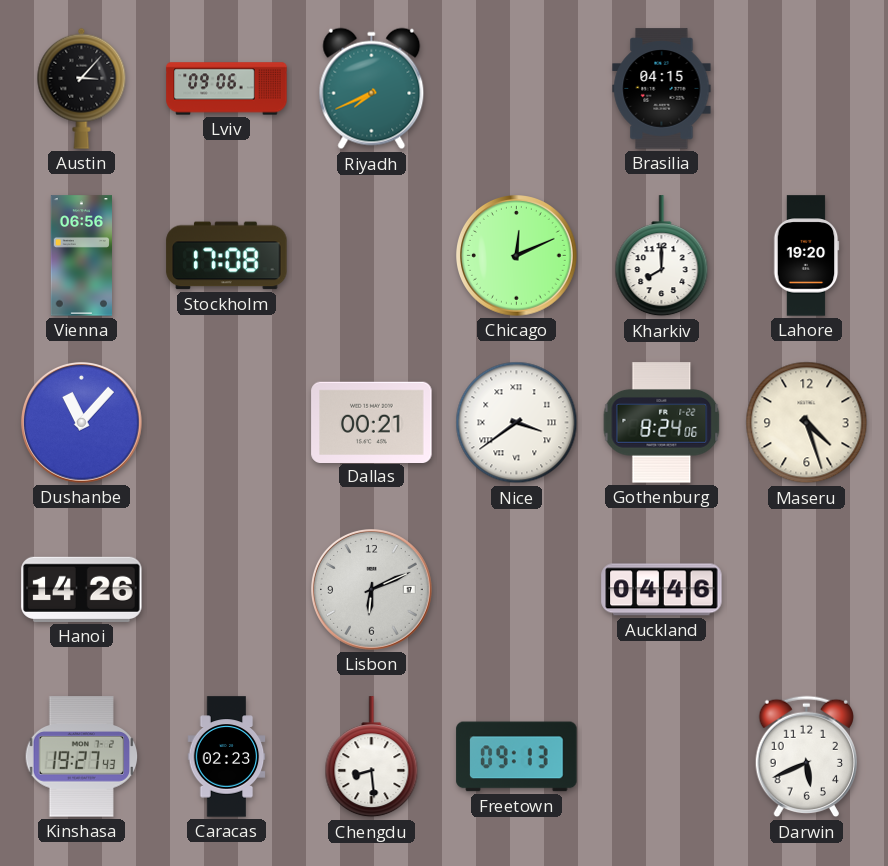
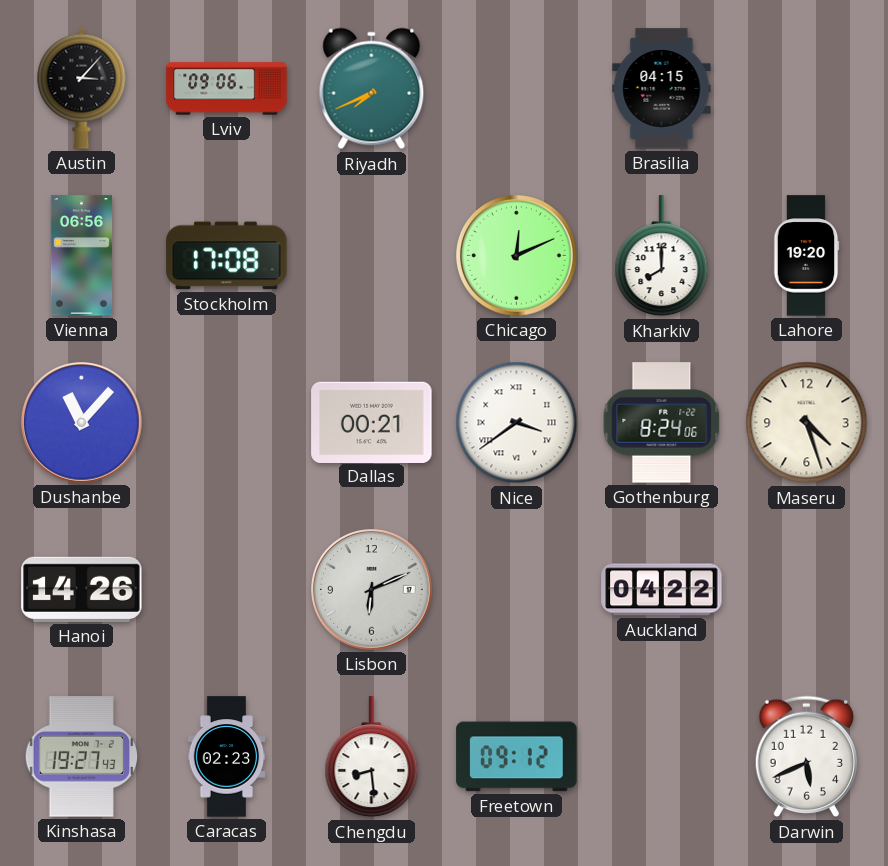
Auckland: 04:46 -> 04:22
Freetown: 09:13 -> 09:12
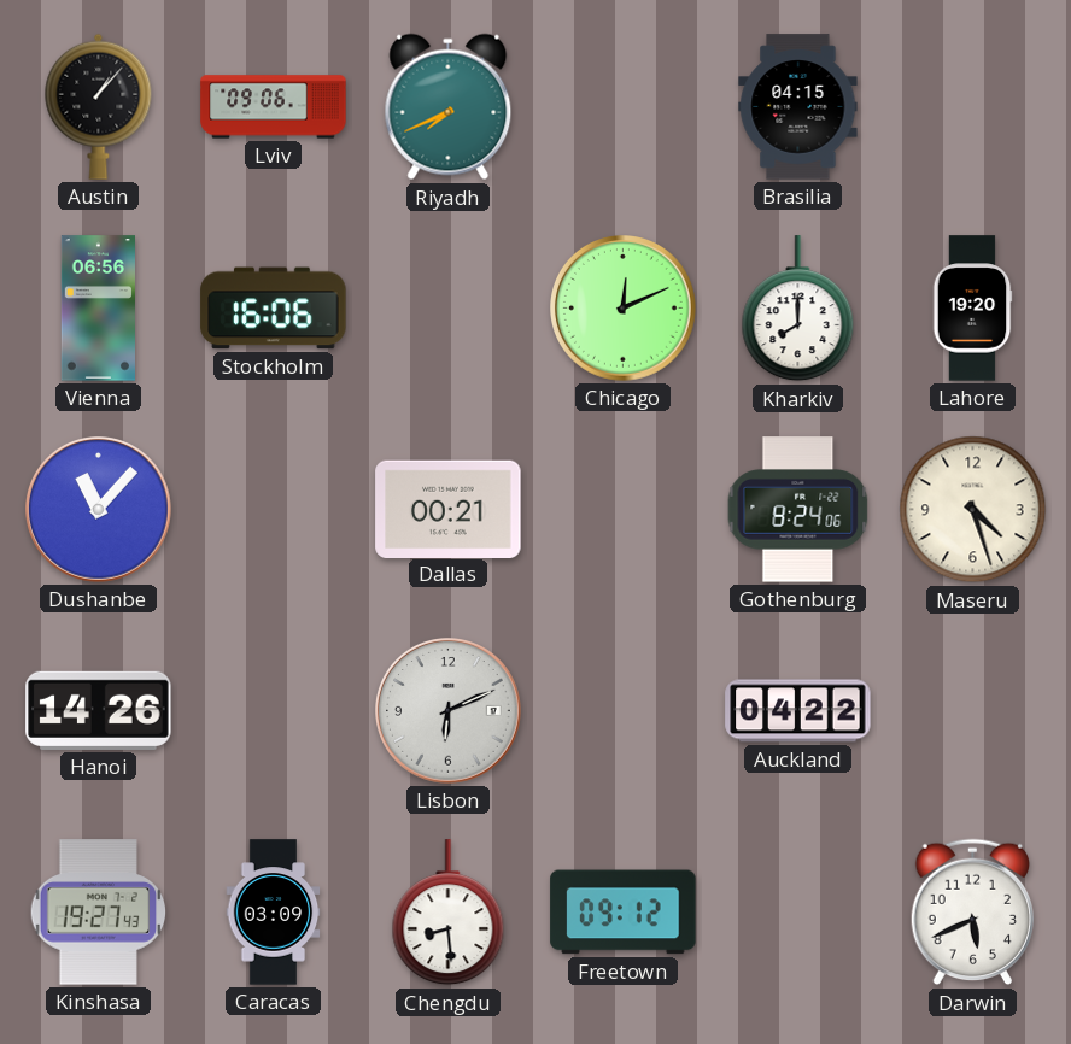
Austin: 3:07 -> 1:07
Stockholm: 17:08 -> 16:06
Nice: 3:39 -> none
Caracas: 02:23 -> 03:09
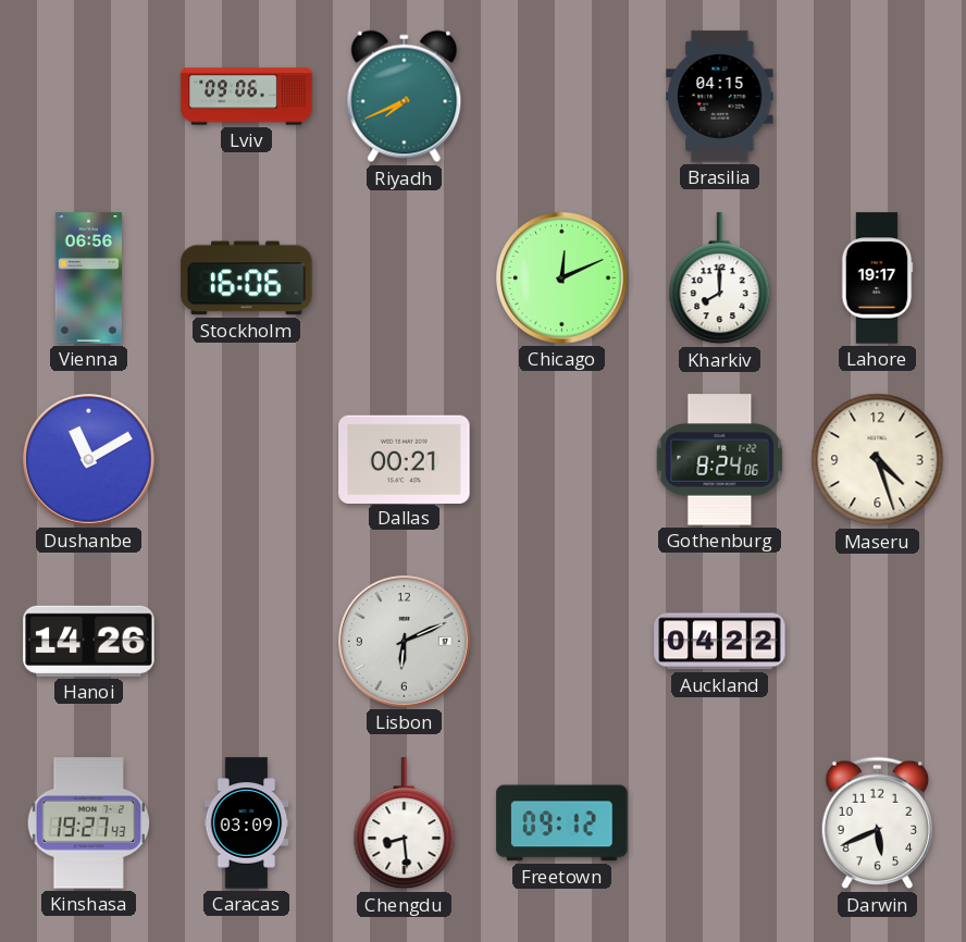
Austin: 1:07 -> none
Lahore: 19:20 -> 19:17
Dushanbe: 11:07 -> 11:10
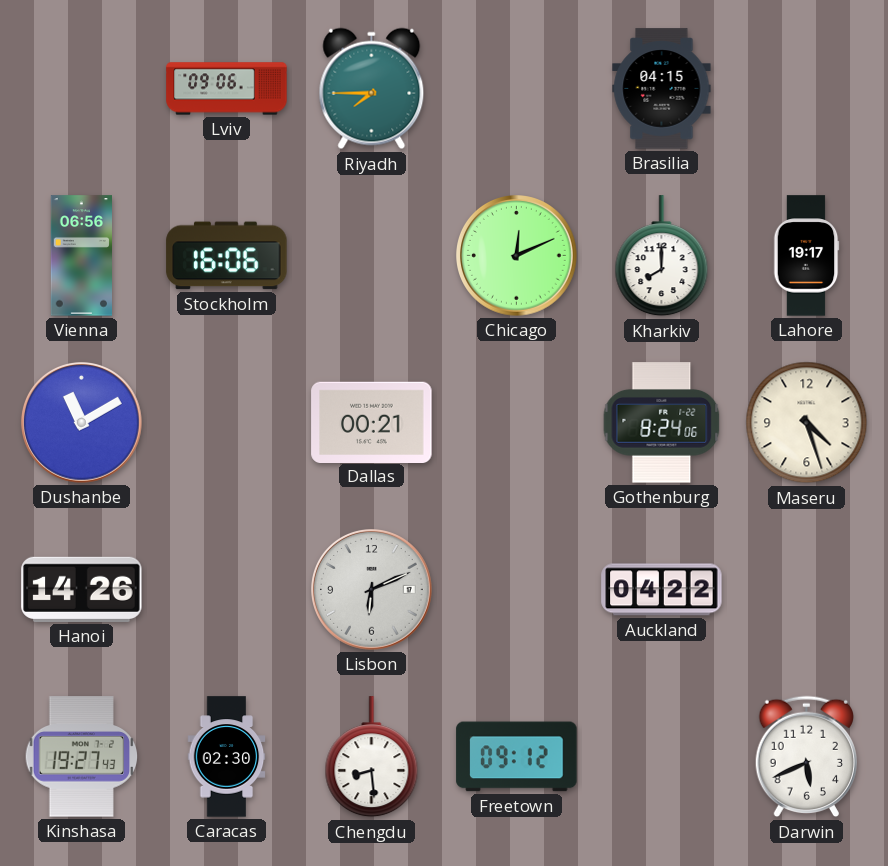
Riyadh: 7:41 -> 7:45
Caracas: 03:09 -> 02:30
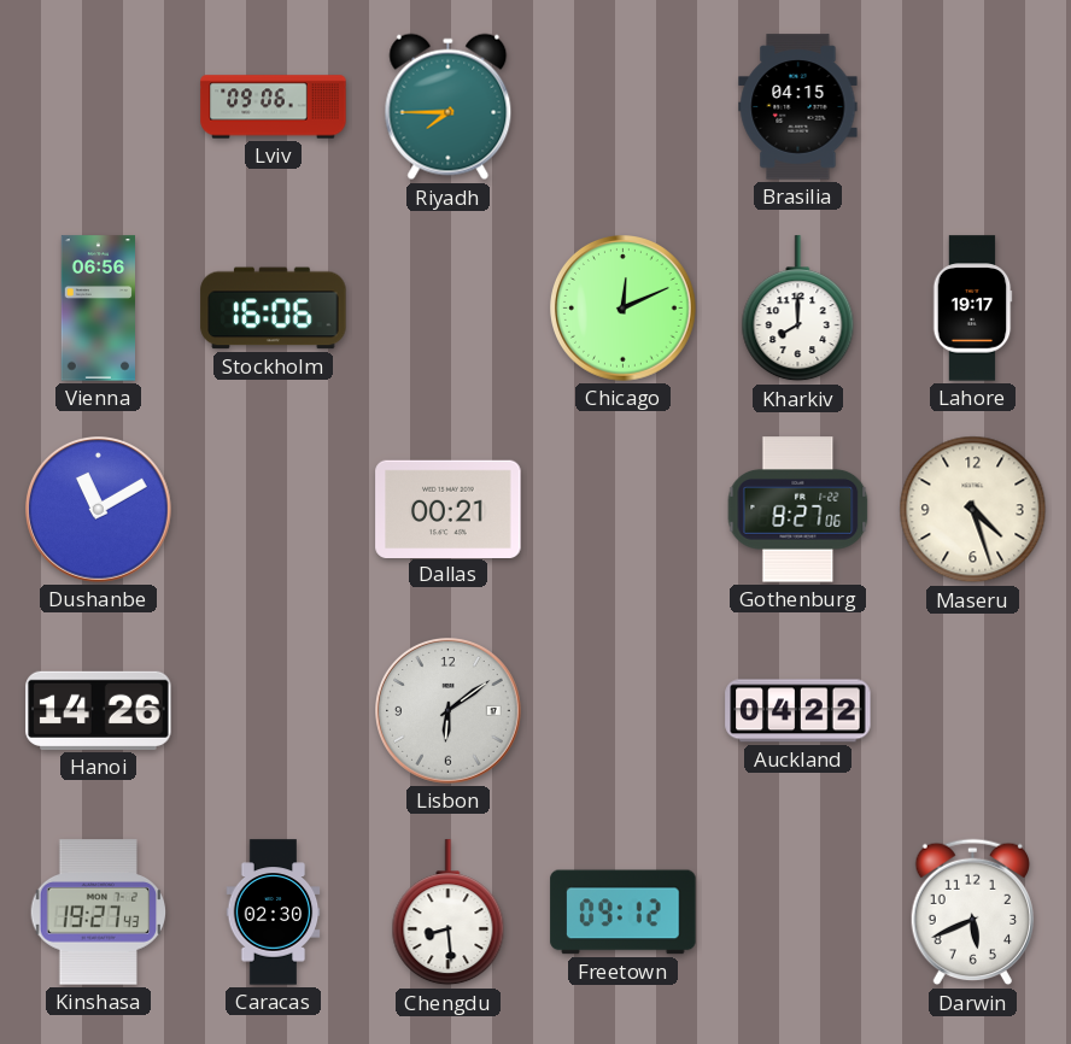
Gothenburg: 8:24 -> 8:27
Lisbon: 6:11 -> 6:09
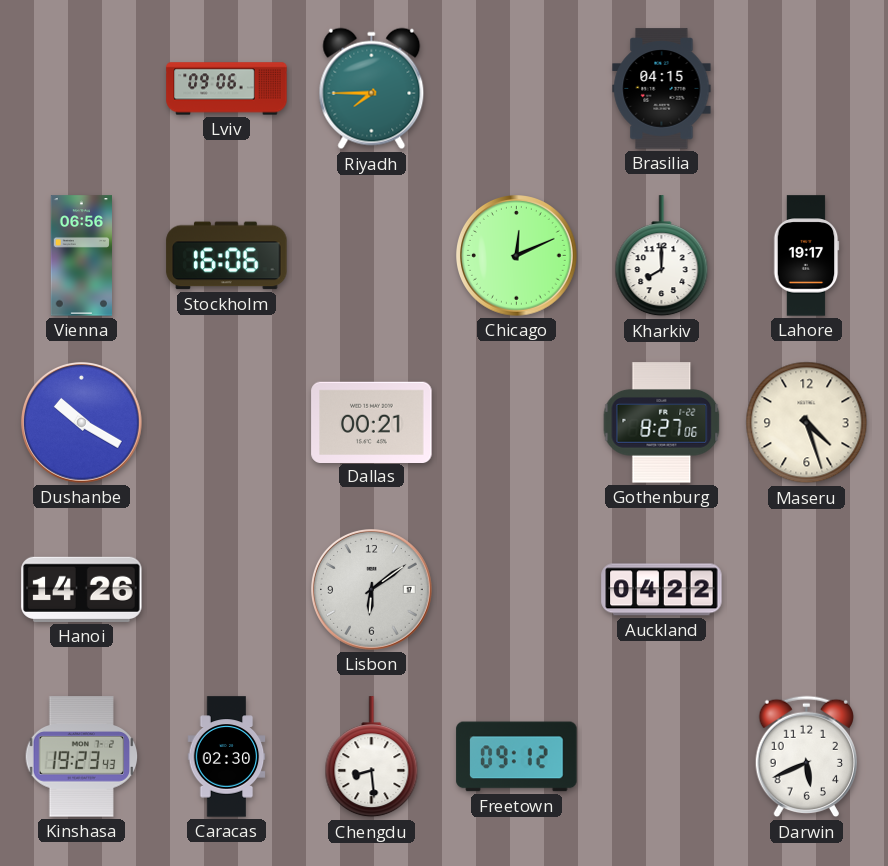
Dushanbe: 11:10 -> 10:20
Kinshasa: 19:27 -> 19:23
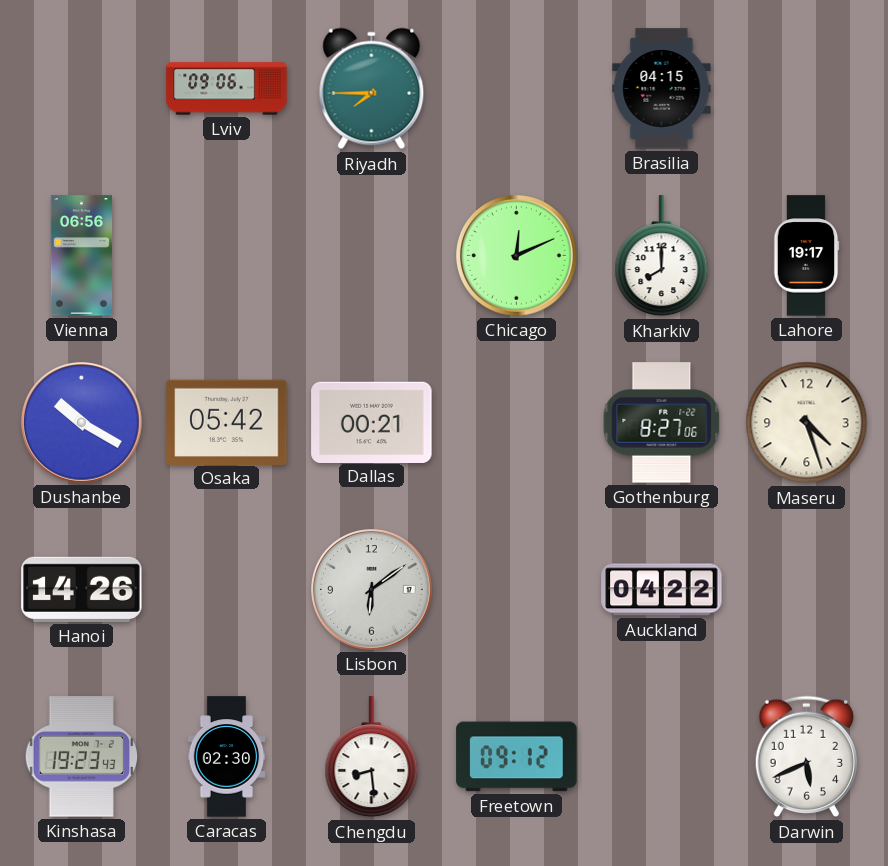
Stockholm: 16:06 -> none
Osaka: none -> 05:42
